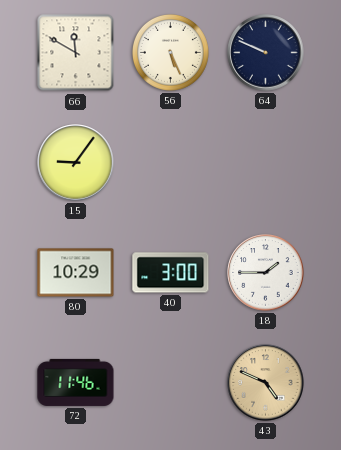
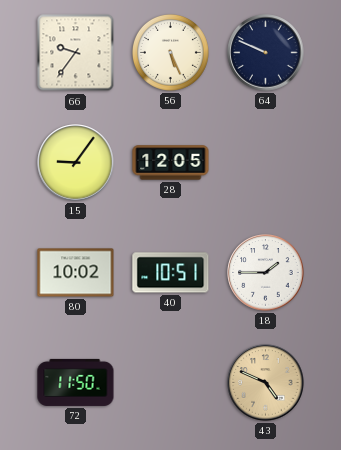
66: 11:50 -> 9:36
28: none -> 12:05
80: 10:29 -> 10:02
40: 3:00 -> 10:51
72: 11:46 -> 11:50
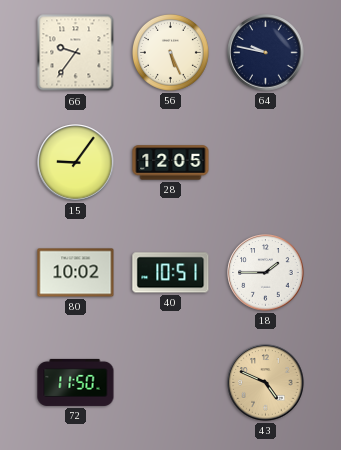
64: 9:49 -> 9:47
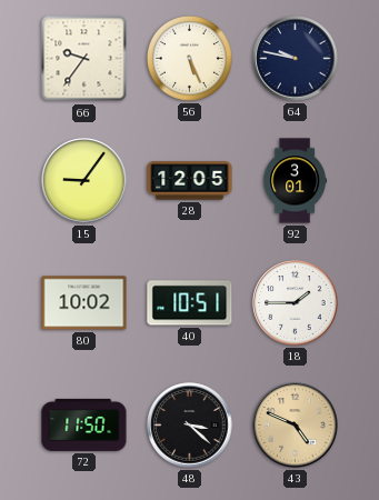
92: none -> 3:01
48: none -> 3:22
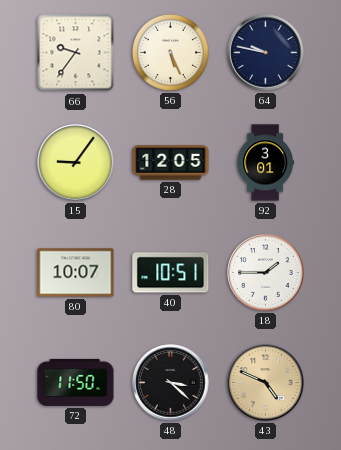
80: 10:02 -> 10:07
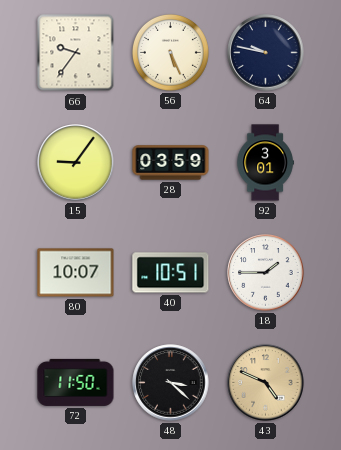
28: 12:05 -> 03:59
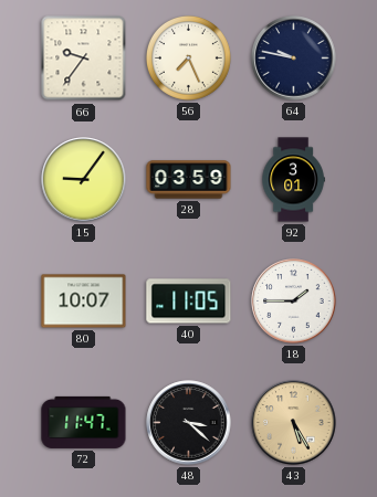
56: 5:26 -> 7:26
40: 10:51 -> 11:05
72: 11:50 -> 11:47
43: 4:49 -> 5:25
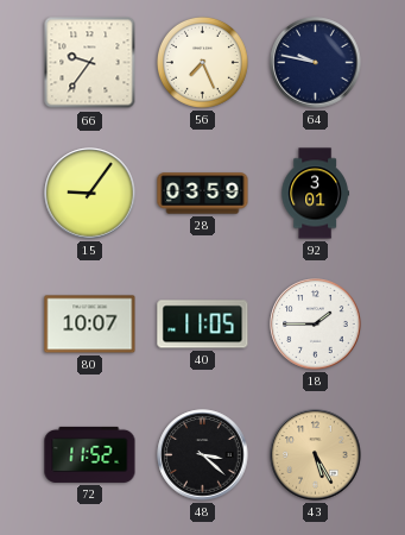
72: 11:47 -> 11:52
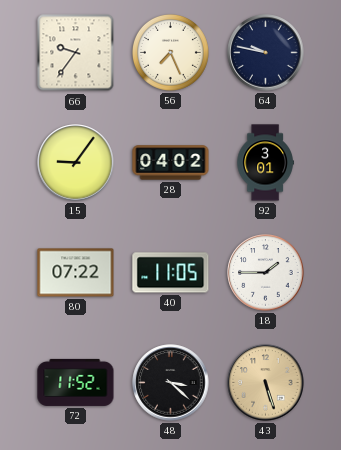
28: 03:59 -> 04:02
80: 10:07 -> 07:22
43: 5:25 -> 5:27
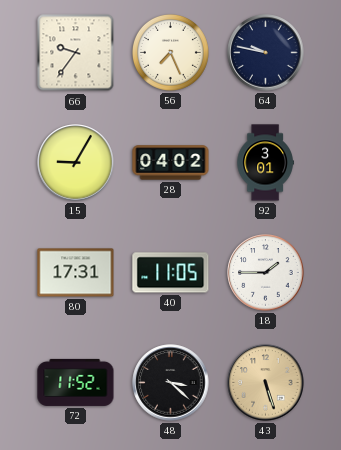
15: 9:06 -> 9:05
80: 07:22 -> 17:31
